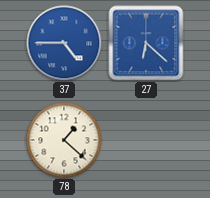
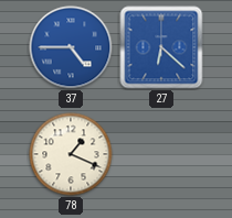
78: 1:22 -> 1:19
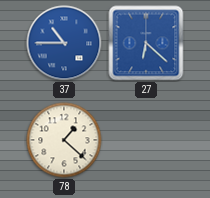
37: 4:45 -> 10:45
78: 1:19 -> 1:22
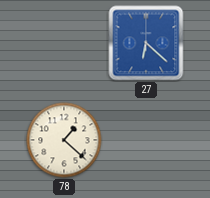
37: 10:45 -> none
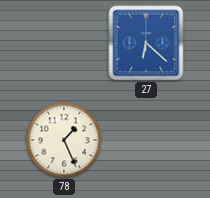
78: 1:22 -> 1:26
